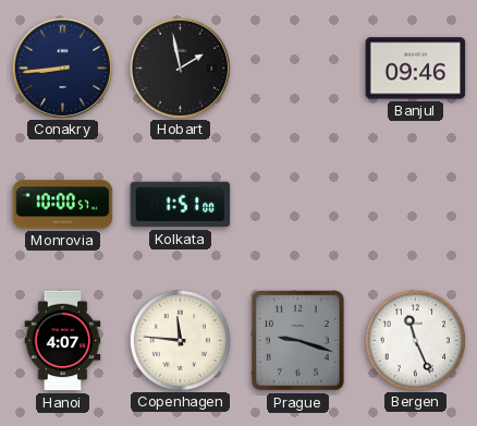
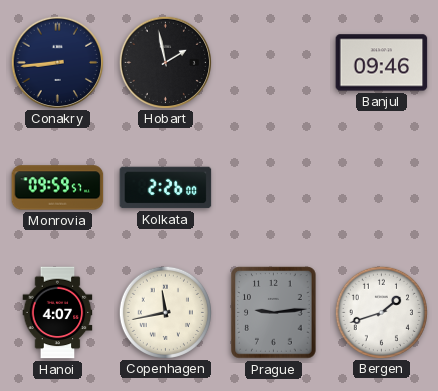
Monrovia: 10:00 -> 09:59
Kolkata: 1:51 -> 2:26
Copenhagen: 11:46 -> 11:43
Prague: 9:18 -> 9:14
Bergen: 11:26 -> 1:42
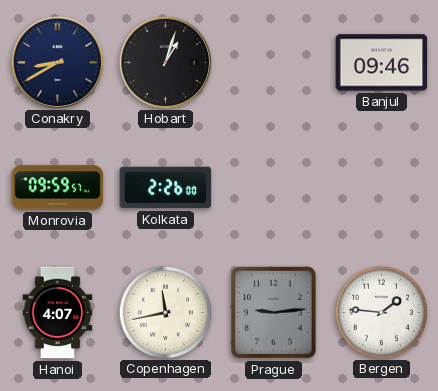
Conakry: 8:44 -> 8:40
Hobart: 1:58 -> 1:03
Bergen: 1:42 -> 1:46
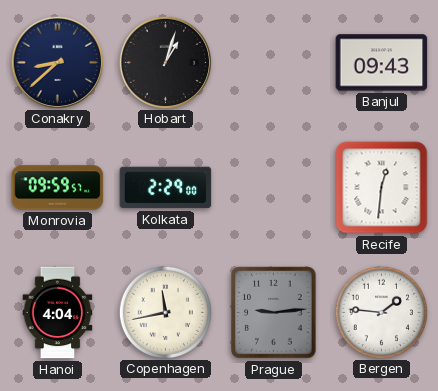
Conakry: 8:40 -> 8:38
Banjul: 09:46 -> 09:43
Kolkata: 2:26 -> 2:29
Recife: none -> 12:31
Hanoi: 4:07 -> 4:04
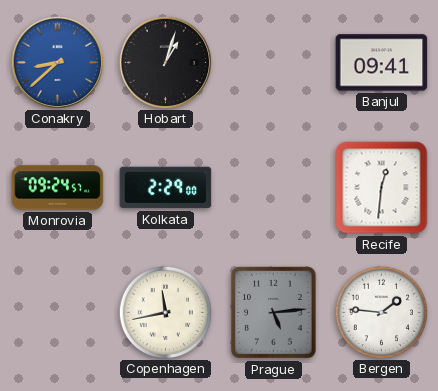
Conakry dial: navy -> blue
Banjul: 09:43 -> 09:41
Monrovia: 09:59 -> 09:24
Hanoi: 4:04 -> none
Prague: 9:14 -> 5:14
